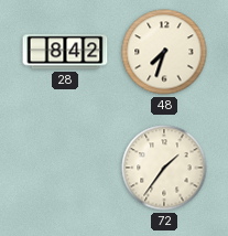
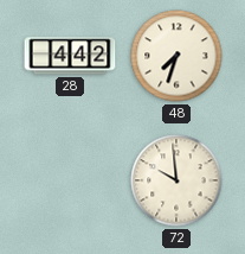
28: 8:42 -> 4:42
72: 1:36 -> 9:59
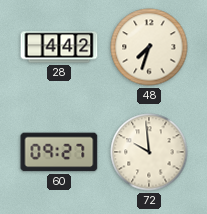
60: none -> 09:27
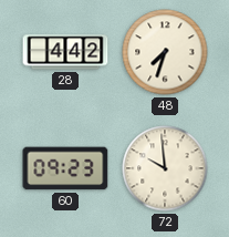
60: 09:27 -> 09:23
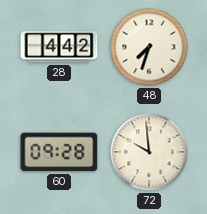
60: 09:23 -> 09:28
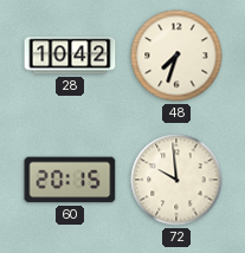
28: 4:42 -> 10:42
60: 09:28 -> 20:15
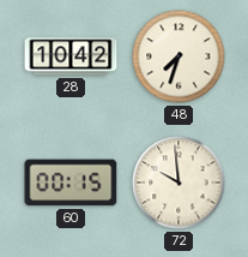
60: 20:15 -> 00:15
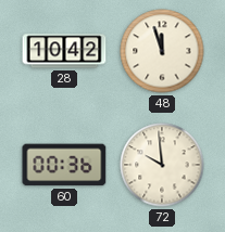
48: 7:33 -> 11:57
60: 00:15 -> 00:36
